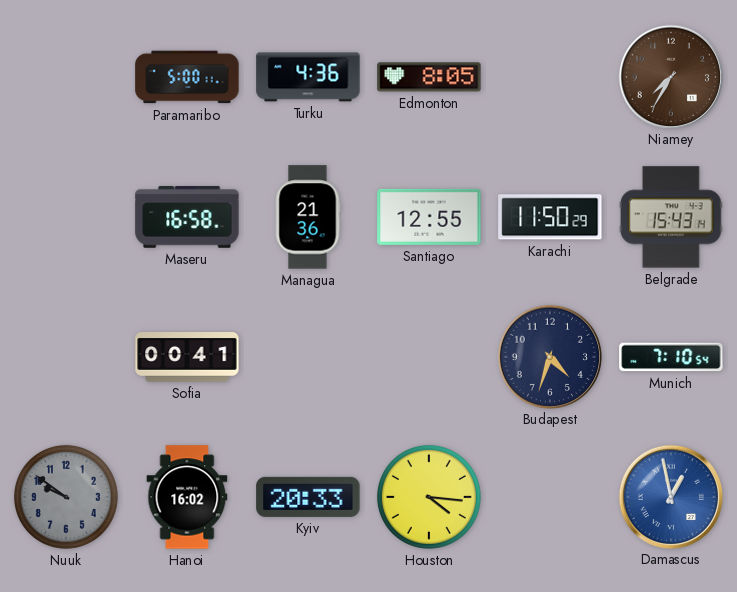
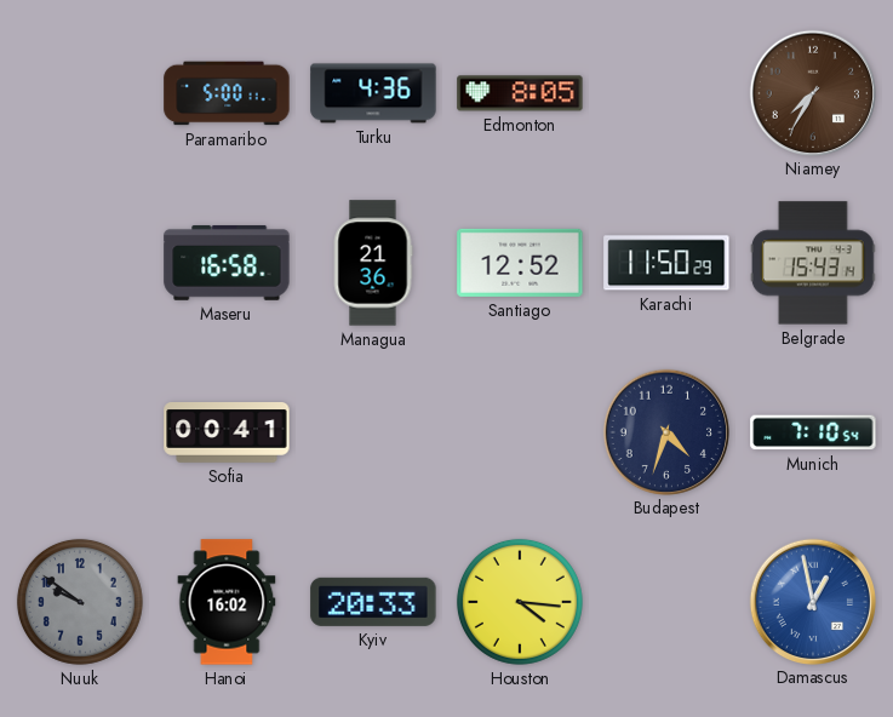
Santiago: 12:55 -> 12:52
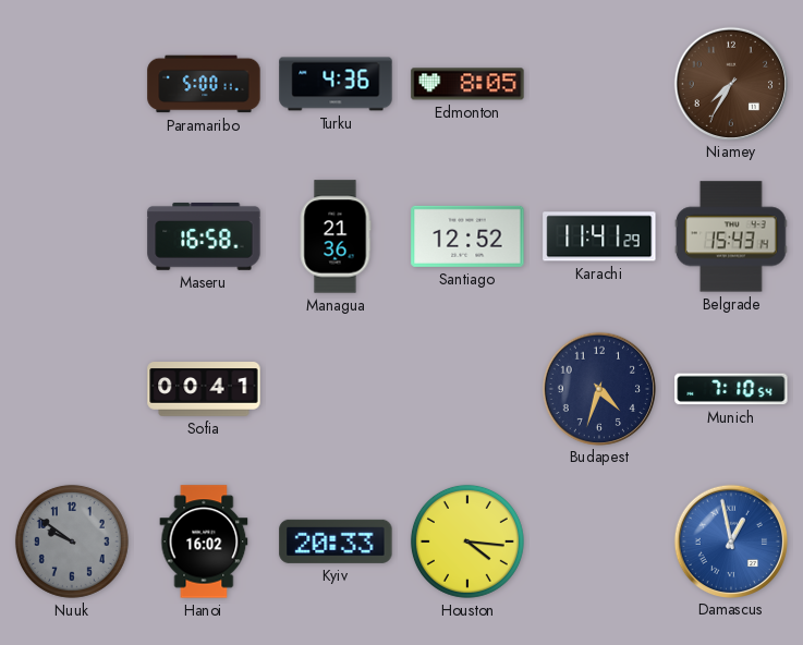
Karachi: 11:50 -> 11:41
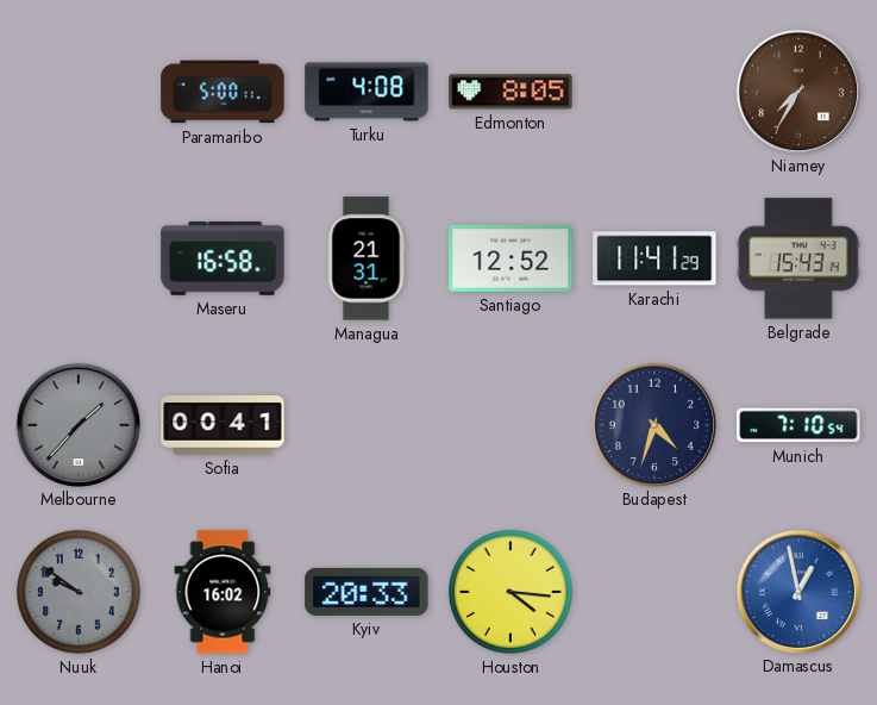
Turku: 4:36 -> 4:08
Managua: 21:36 -> 21:31
Melbourne: none -> 1:37
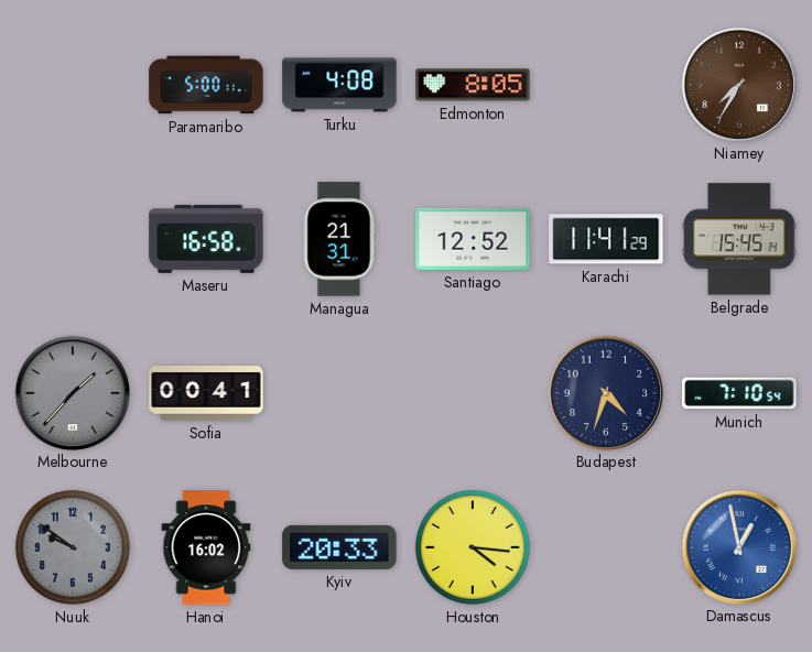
Belgrade: 15:43 -> 15:45
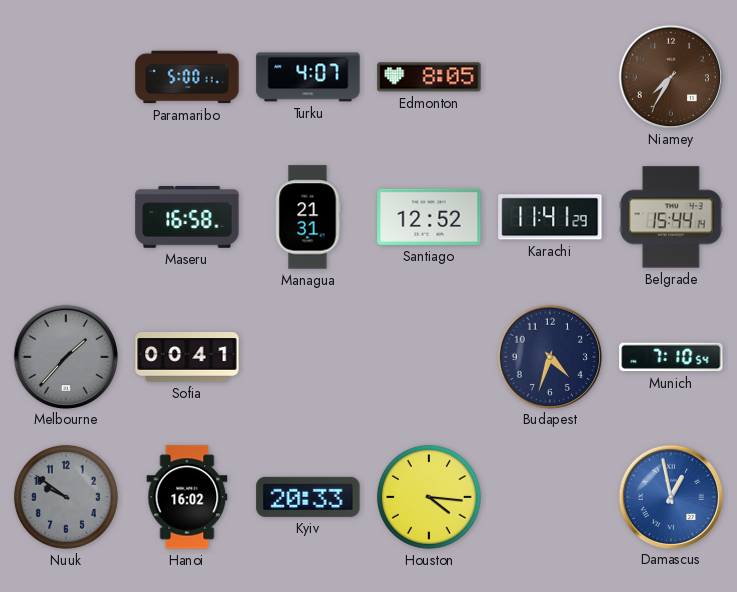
Turku: 4:08 -> 4:07
Belgrade: 15:45 -> 15:44
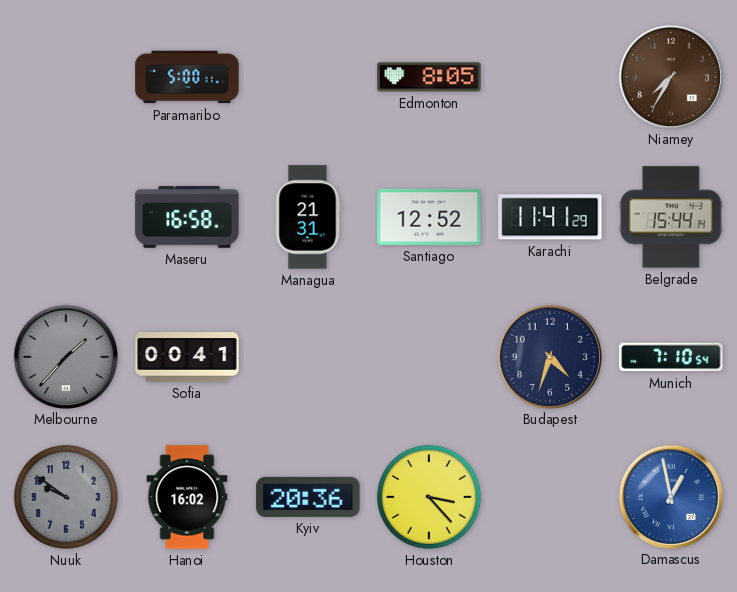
Turku: 4:07 -> none
Kyiv: 20:33 -> 20:36
Houston: 4:16 -> 3:23
